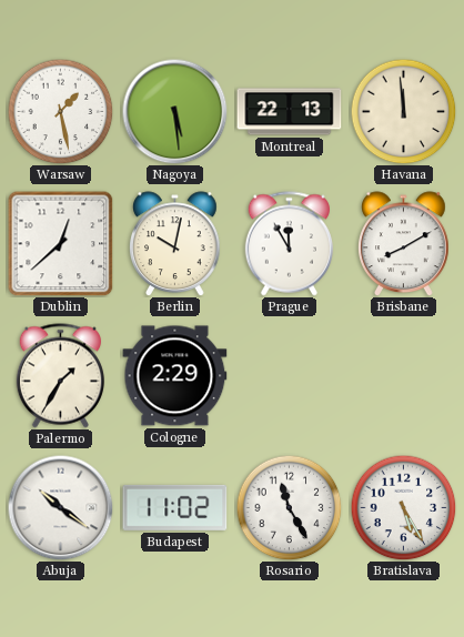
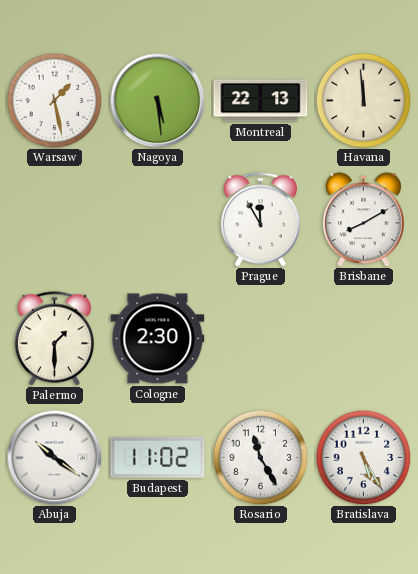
Dublin: 12:38 -> none
Berlin: 10:02 -> none
Palermo: 1:35 -> 1:30
Cologne: 2:29 -> 2:30
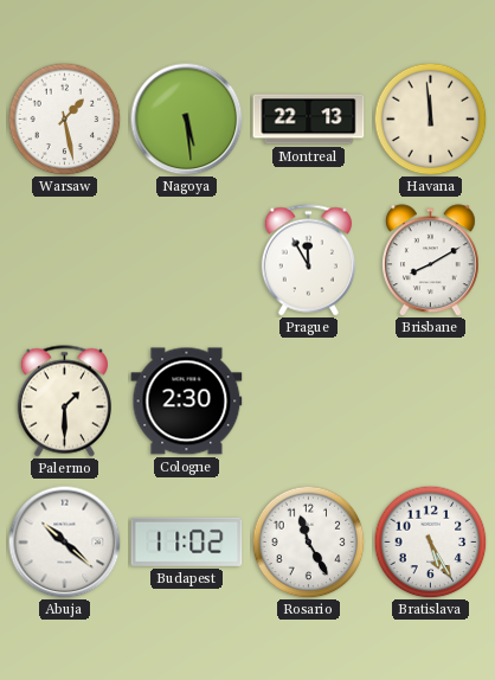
Abuja: 10:21 -> 10:22
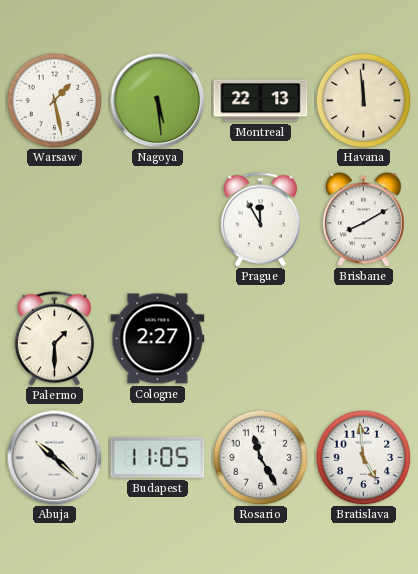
Cologne: 2:30 -> 2:27
Budapest: 11:02 -> 11:05
Bratislava: 5:25 -> 4:59
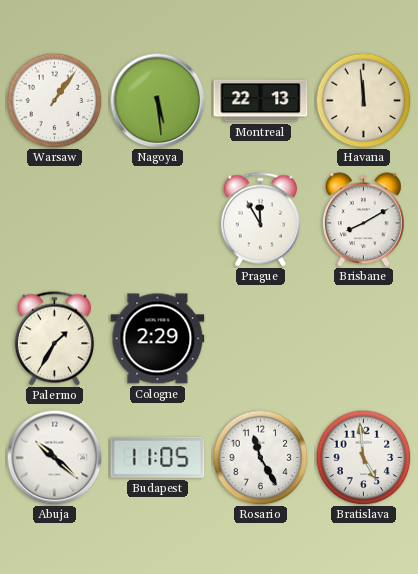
Warsaw: 1:28 -> 1:06
Palermo: 1:30 -> 1:35
Cologne: 2:27 -> 2:29
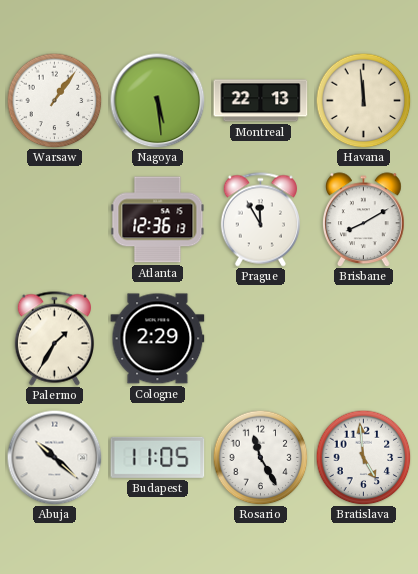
Atlanta: none -> 12:36
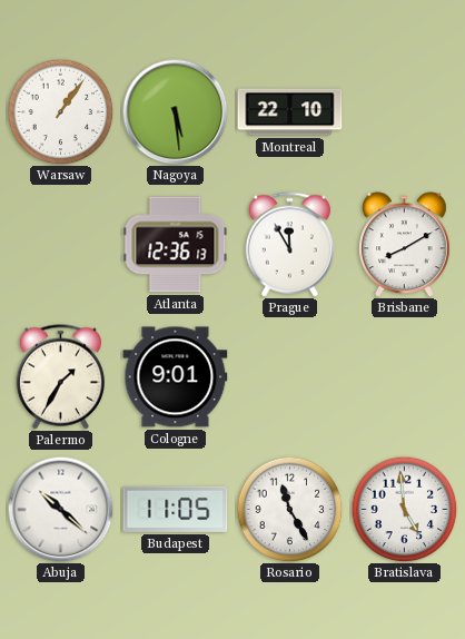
Montreal: 22:13 -> 22:10
Havana: 11:59 -> none
Cologne: 2:29 -> 9:01
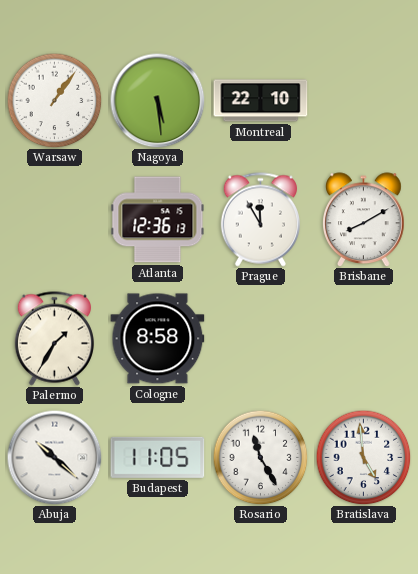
Cologne: 9:01 -> 8:58
